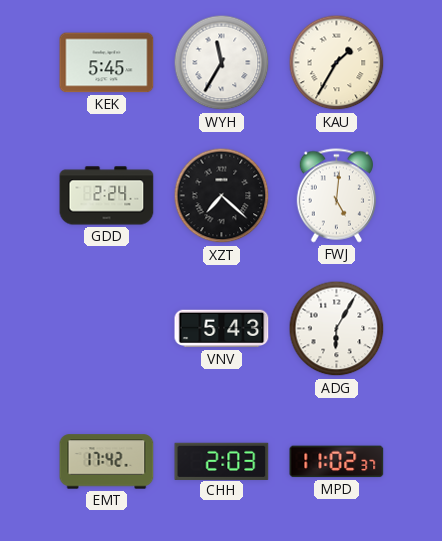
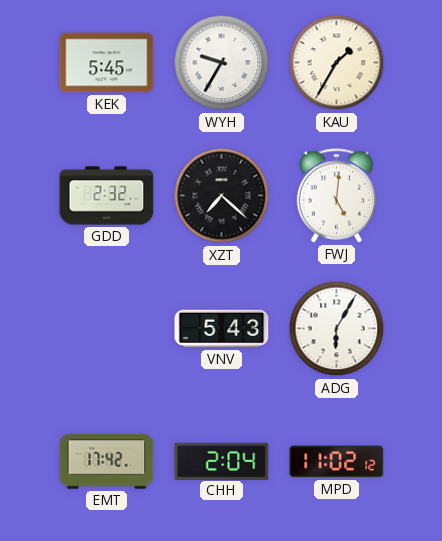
WYH: 11:35 -> 9:35
GDD: 2:24 -> 2:32
CHH: 2:03 -> 2:04
MPD: 11:02:37 -> 11:02:12
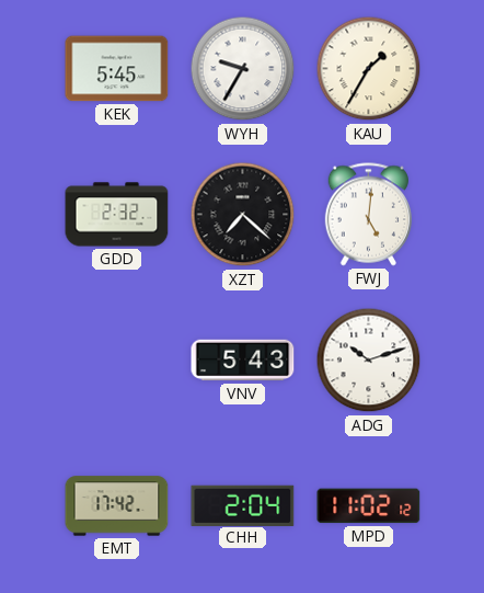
ADG: 6:05 -> 10:12
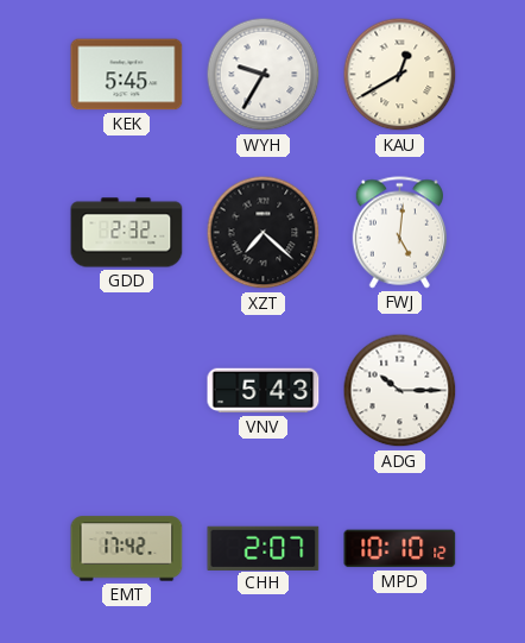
KAU: 1:35 -> 12:40
ADG: 10:12 -> 10:15
CHH: 2:04 -> 2:07
MPD: 11:02 -> 10:10
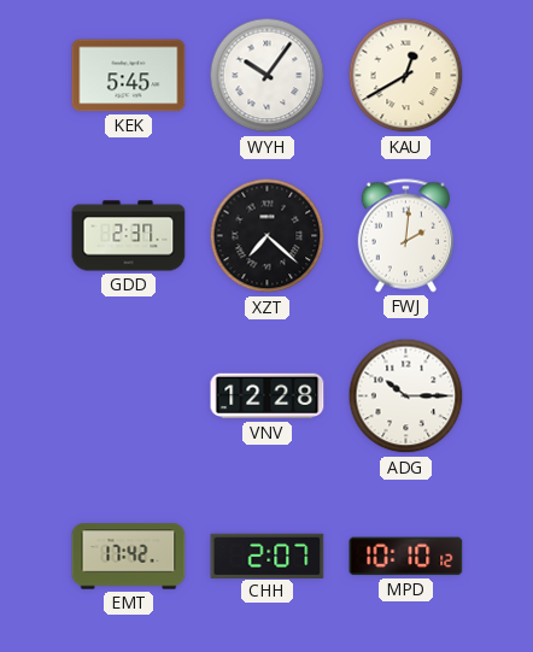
WYH: 9:35 -> 10:06
GDD: 2:32 -> 2:37
FWJ: 5:01 -> 2:01
VNV: 5:43 -> 12:28
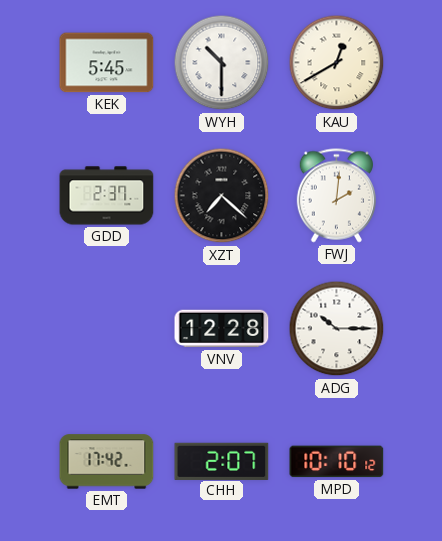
WYH: 10:06 -> 10:30
